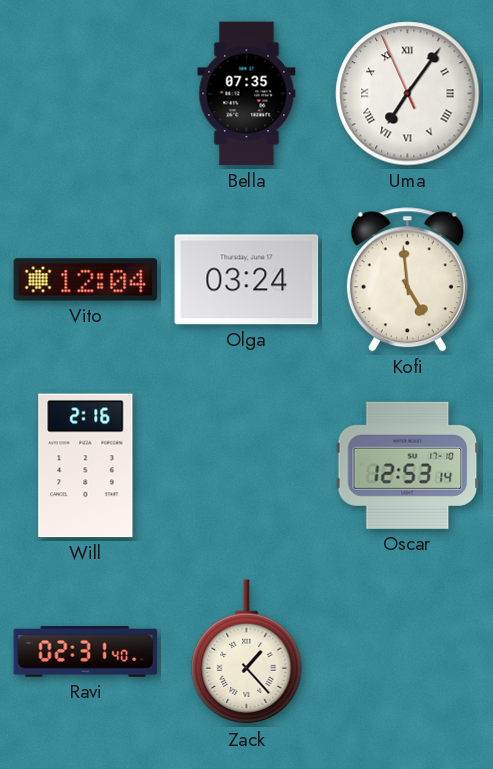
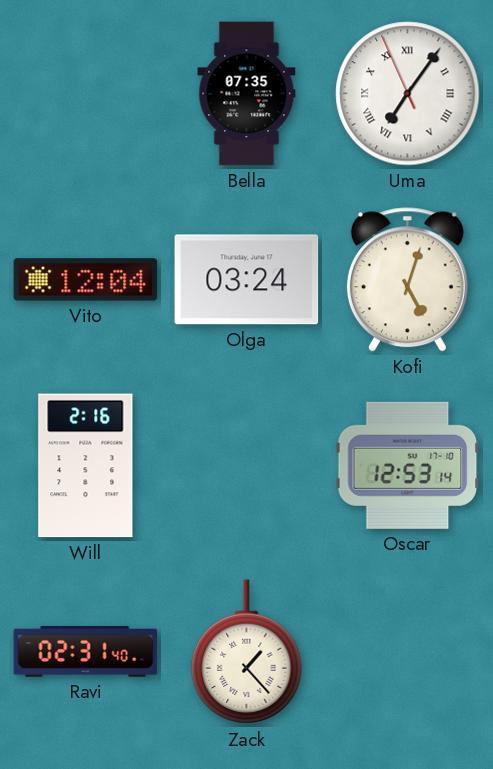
Kofi: 4:59 -> 5:03
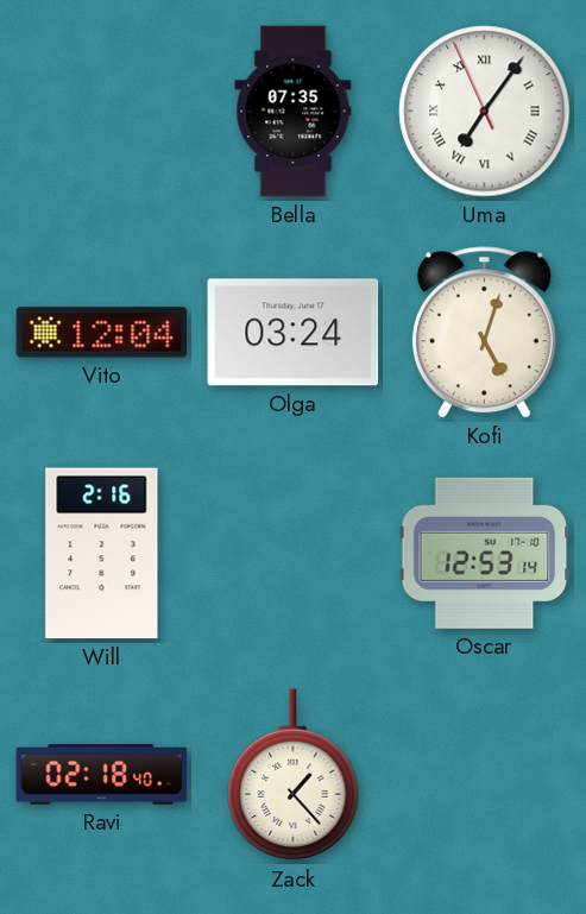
Ravi: 02:31 -> 02:18
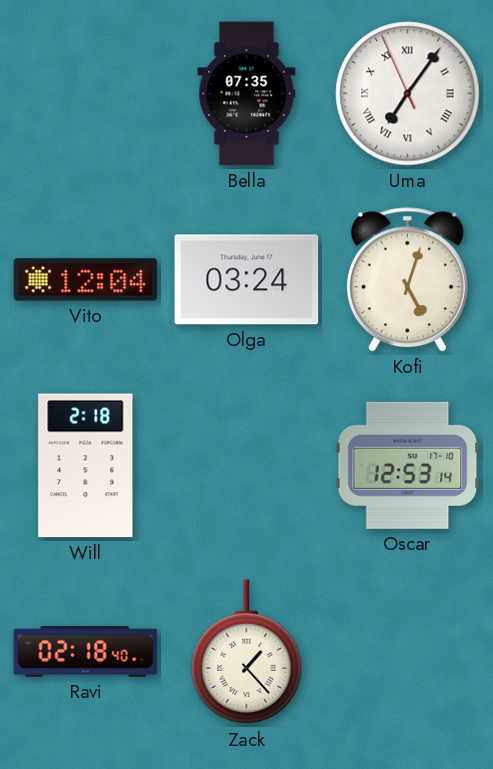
Will: 2:16 -> 2:18
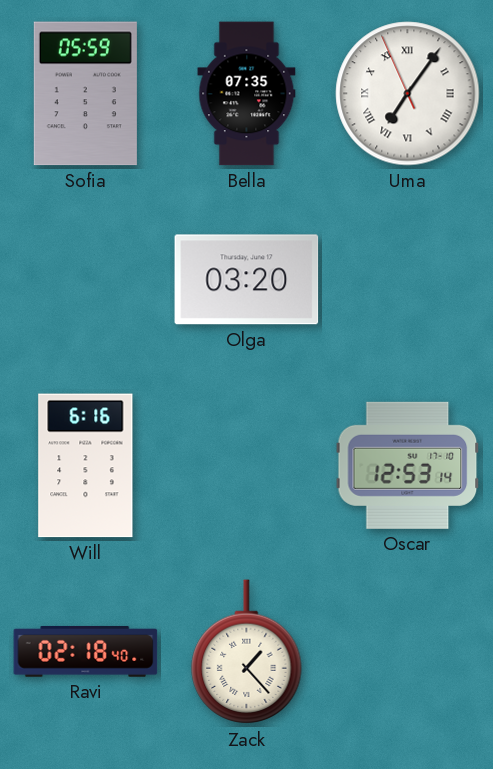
Sofia: none -> 05:59
Vito: 12:04 -> none
Olga: 03:24 -> 03:20
Kofi: 5:03 -> none
Will: 2:18 -> 6:16
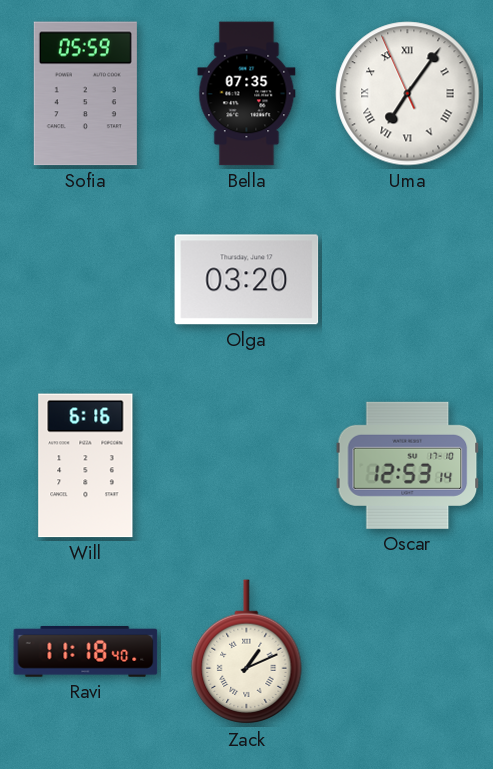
Ravi: 02:18 -> 11:18
Zack: 1:23 -> 1:11
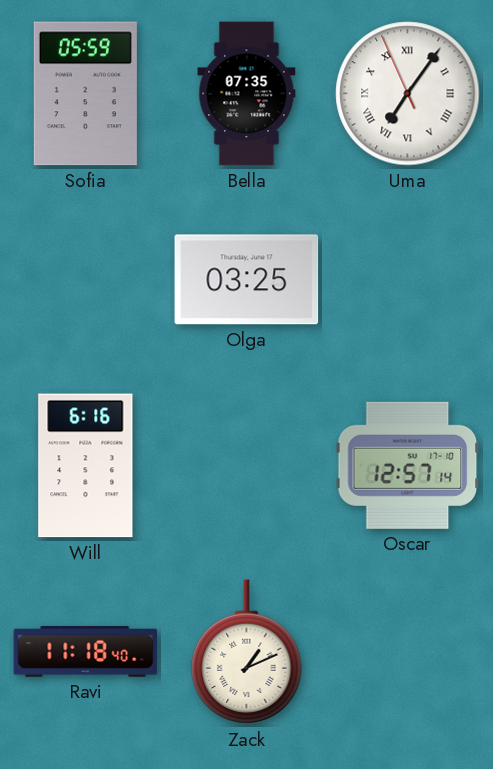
Olga: 03:20 -> 03:25
Oscar: 12:53 -> 12:57
